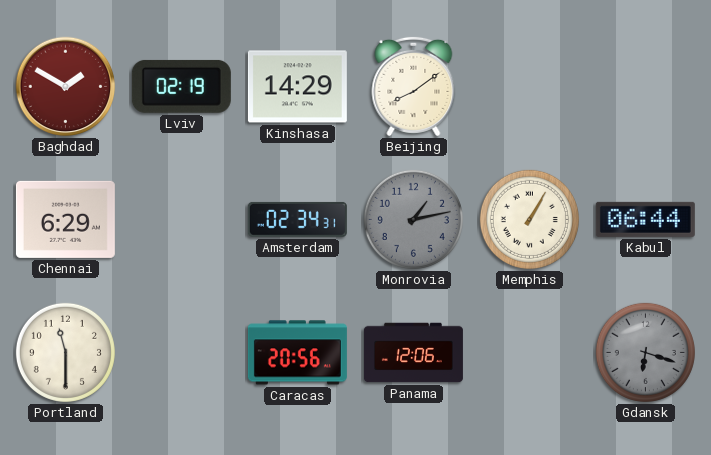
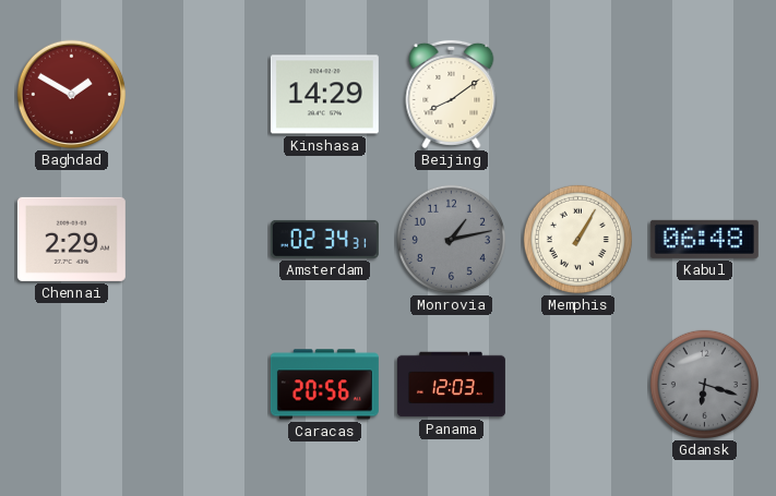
Lviv: 02:19 -> none
Chennai: 6:29 -> 2:29
Kabul: 06:44 -> 06:48
Portland: 11:30 -> none
Panama: 12:06 -> 12:03
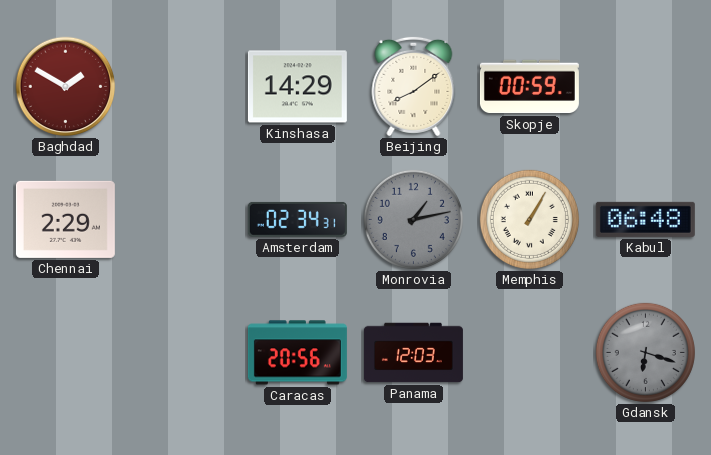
Skopje: none -> 00:59
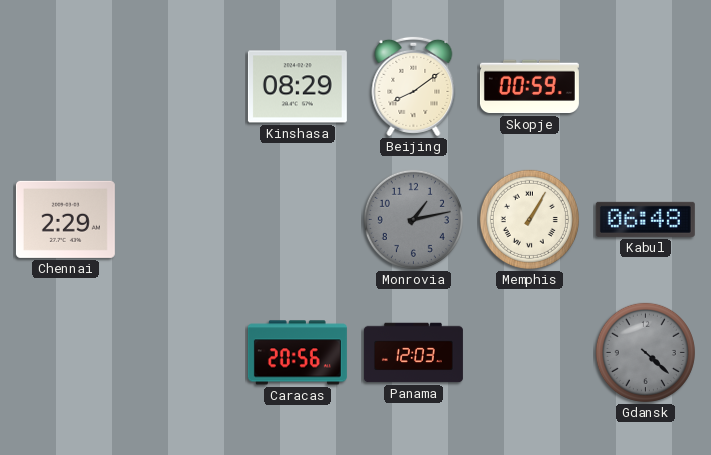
Baghdad: 1:50 -> none
Kinshasa: 14:29 -> 08:29
Amsterdam: 02:34 -> none
Gdansk: 6:18 -> 4:22
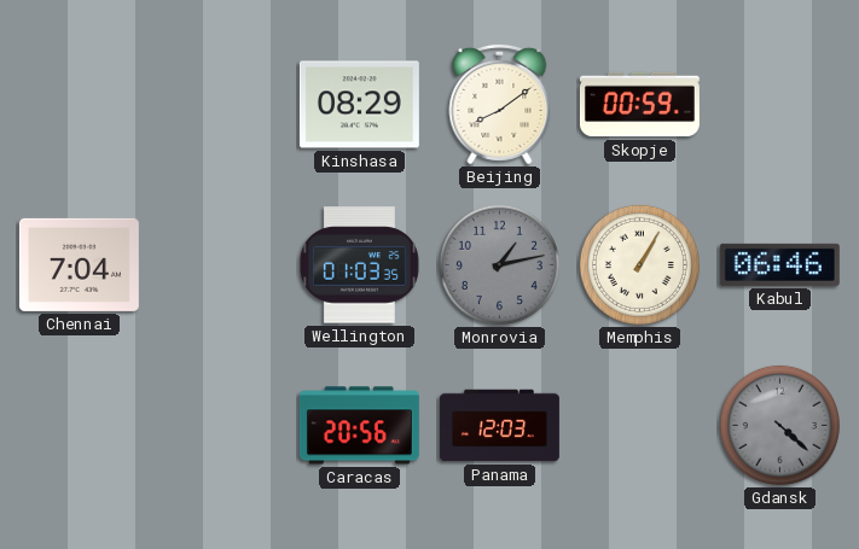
Chennai: 2:29 -> 7:04
Wellington: none -> 01:03
Kabul: 06:48 -> 06:46
